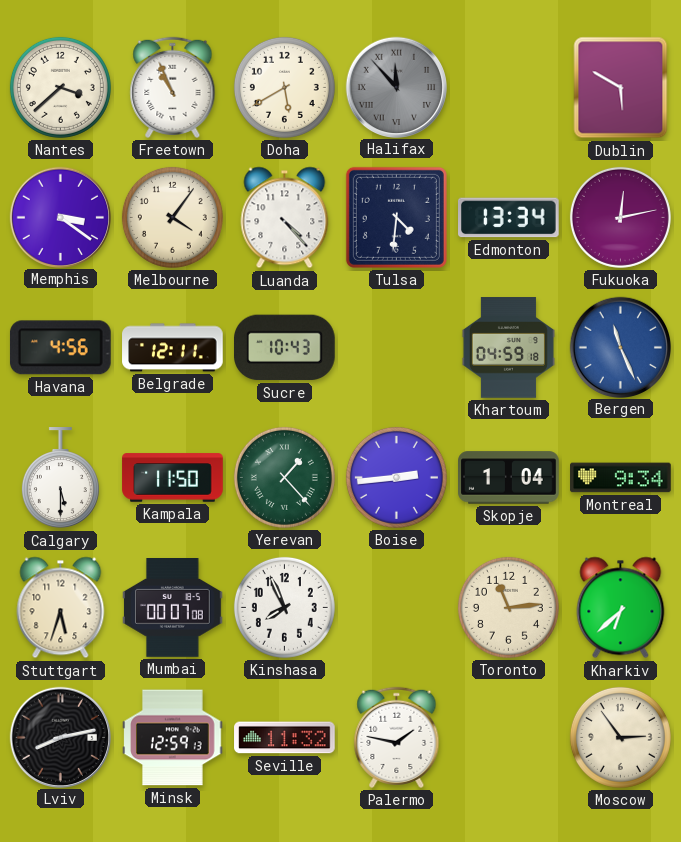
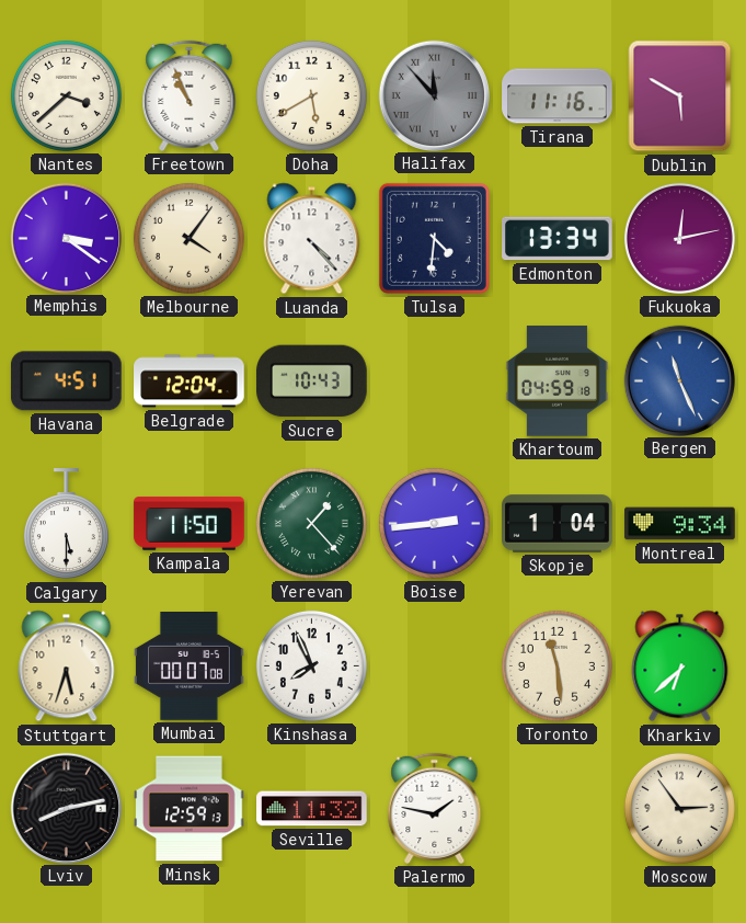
Tirana: none -> 11:16
Havana: 4:56 -> 4:51
Belgrade: 12:11 -> 12:04
Toronto: 11:14 -> 11:29
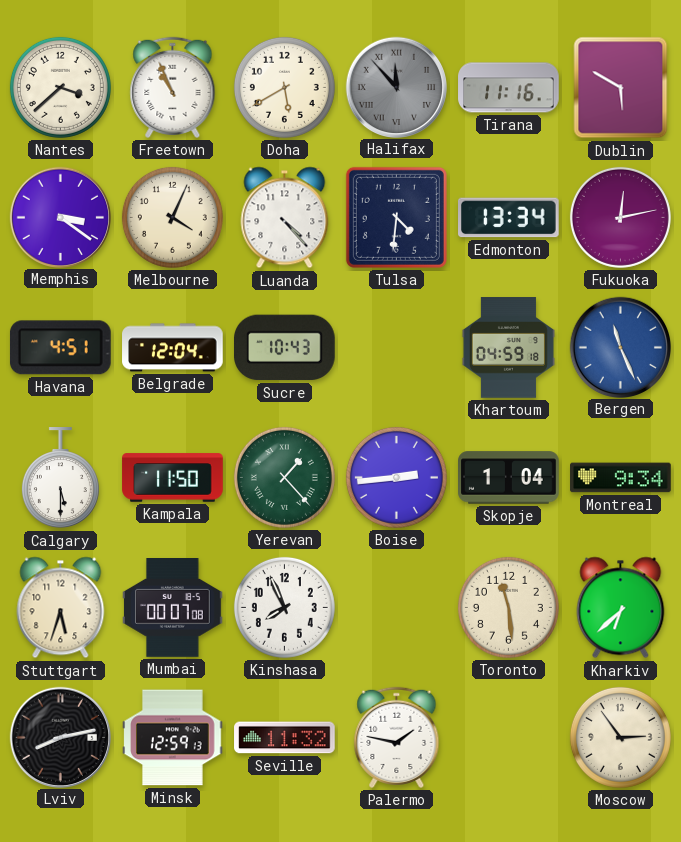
Melbourne: 4:06 -> 4:04
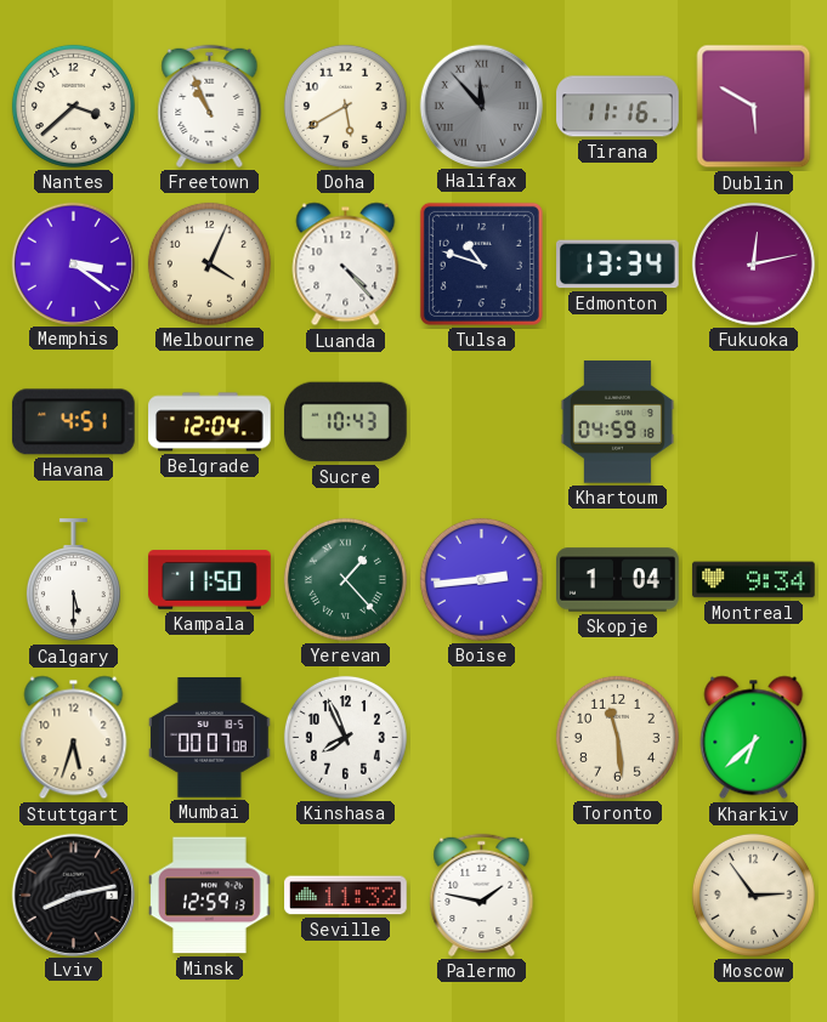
Tulsa: 4:31 -> 10:48
Bergen: 11:26 -> none
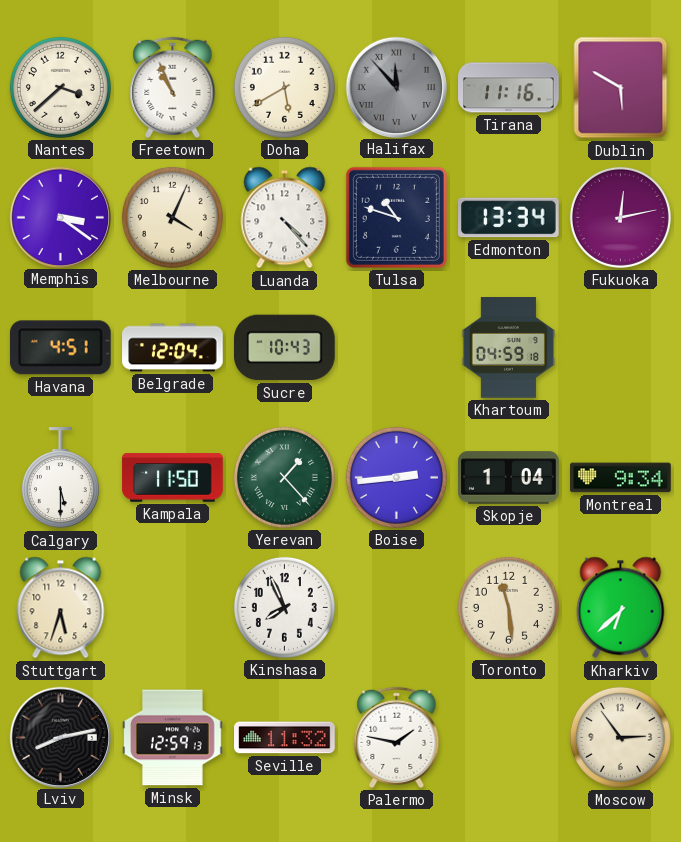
Mumbai: 00:07 -> none
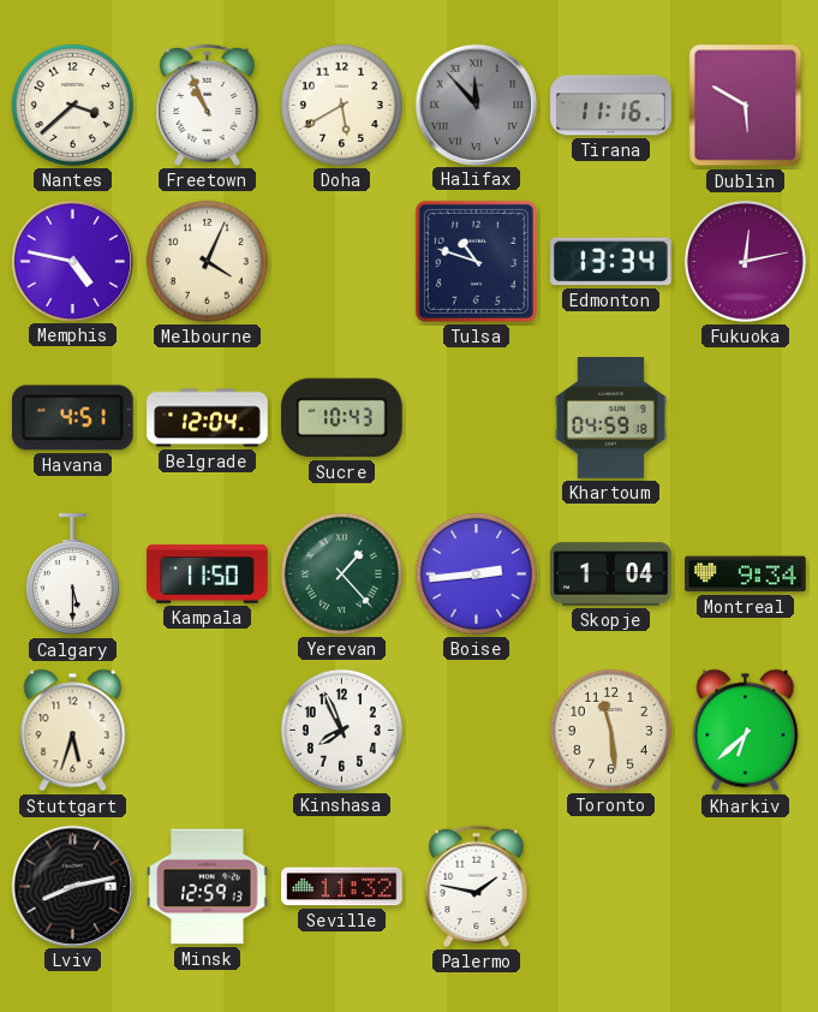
Memphis: 3:21 -> 4:47
Luanda: 4:23 -> none
Moscow: 2:54 -> none
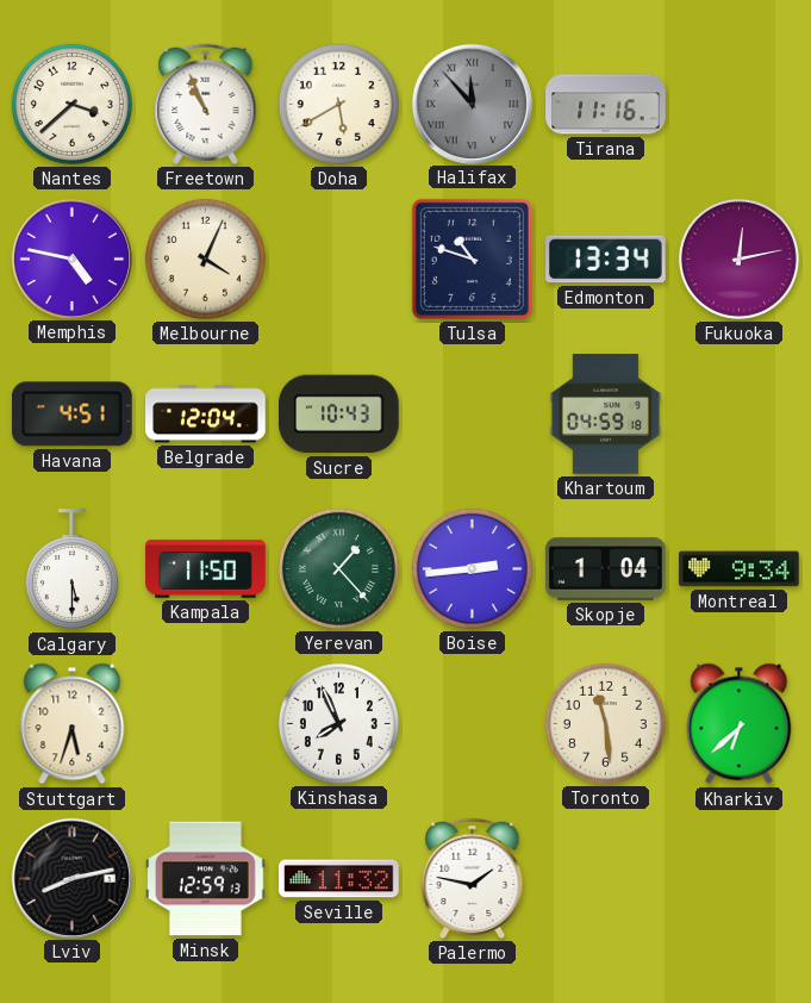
Dublin: 5:50 -> none
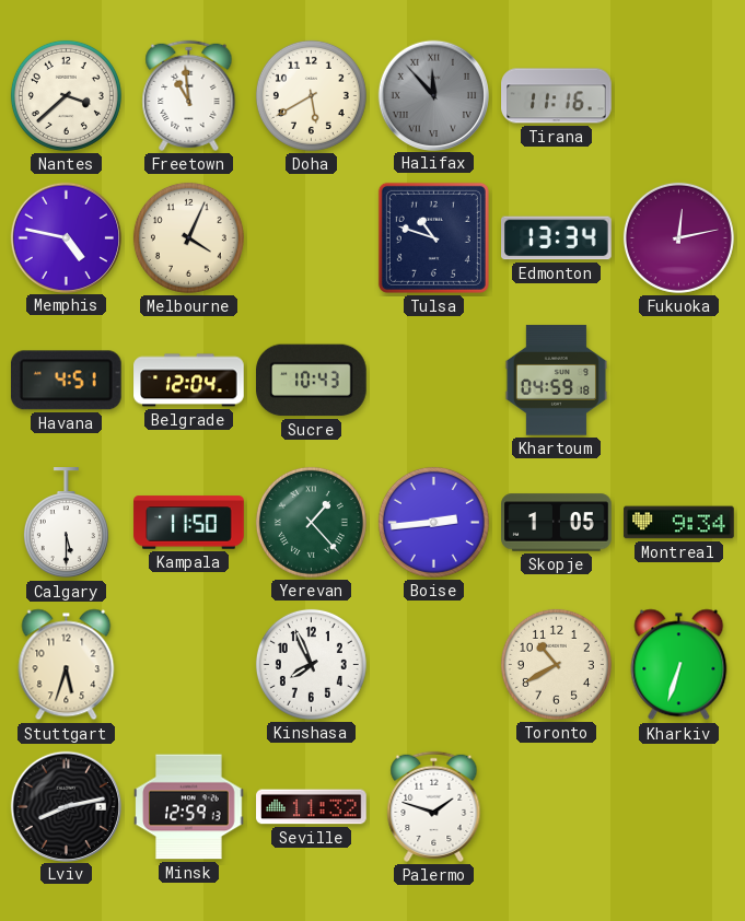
Freetown: 10:56 -> 10:59
Skopje: 1:04 -> 1:05
Toronto: 11:29 -> 10:40
Kharkiv: 6:38 -> 6:33
Palermo: 1:47 -> 1:48
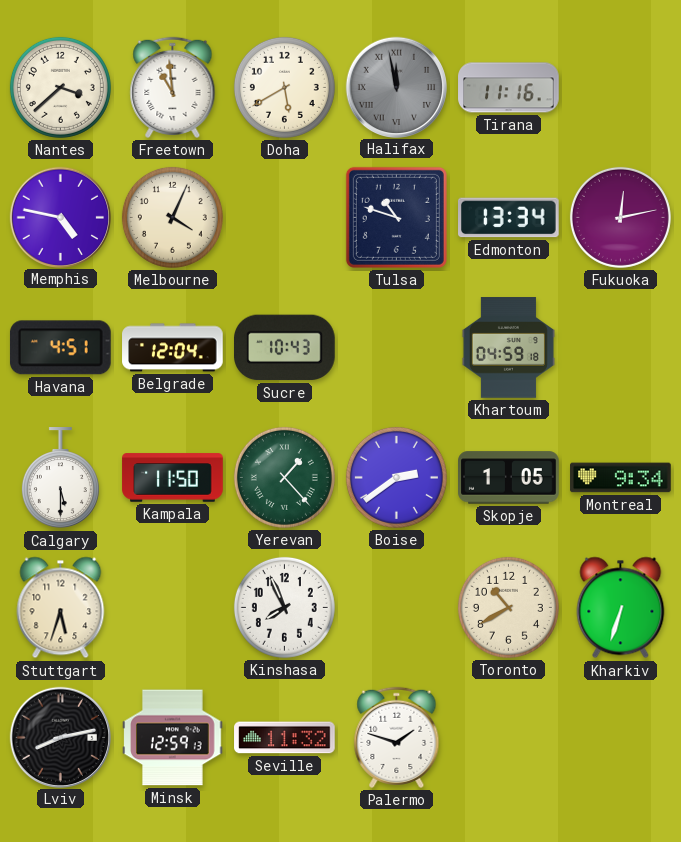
Halifax: 11:53 -> 11:58
Boise: 2:44 -> 2:39
